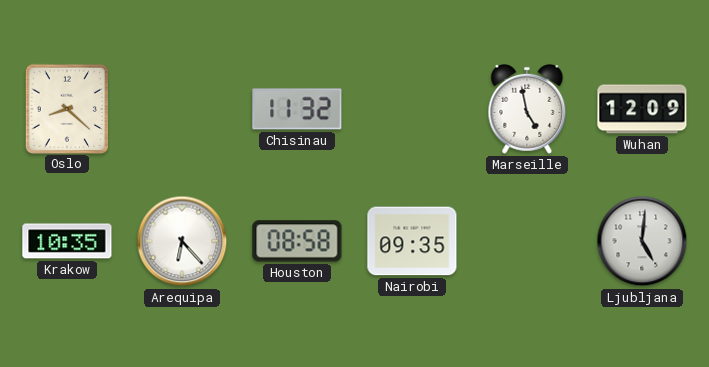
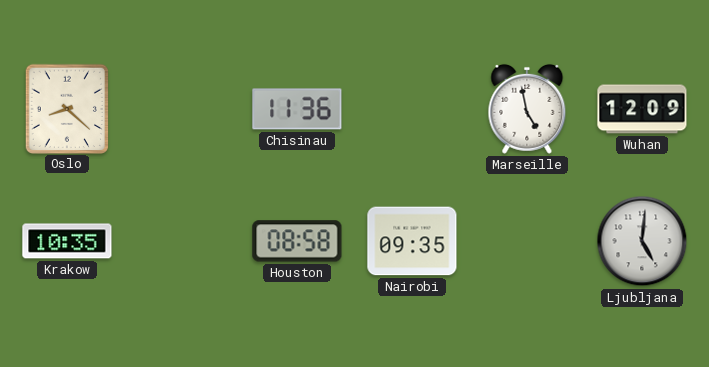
Chisinau: 11:32 -> 11:36
Arequipa: 6:23 -> none
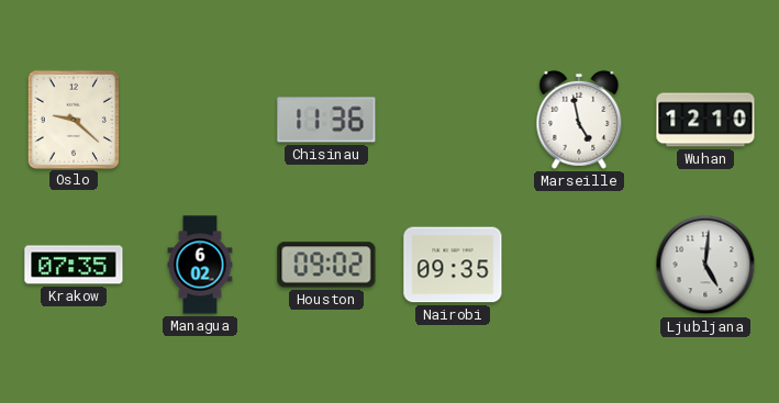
Oslo: 8:22 -> 9:22
Wuhan: 12:09 -> 12:10
Krakow: 10:35 -> 07:35
Managua: none -> 6:02
Houston: 08:58 -> 09:02
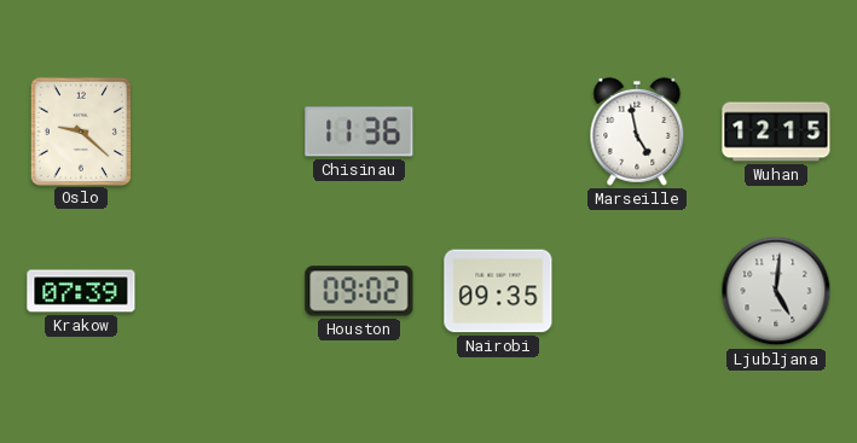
Wuhan: 12:10 -> 12:15
Krakow: 07:35 -> 07:39
Managua: 6:02 -> none
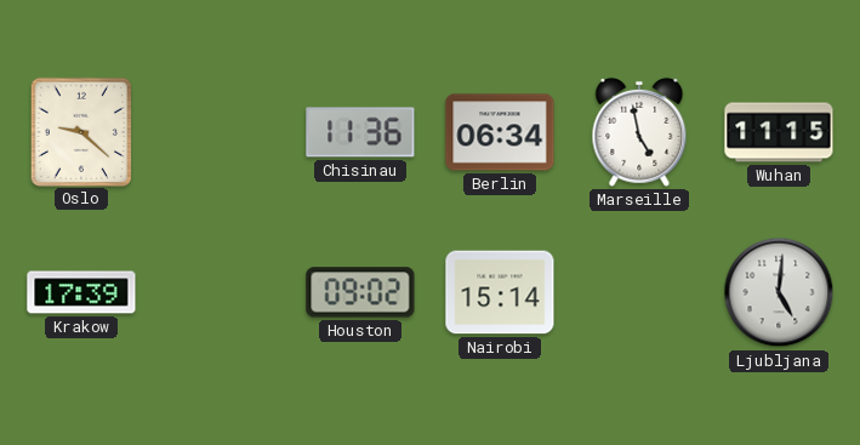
Berlin: none -> 06:34
Wuhan: 12:15 -> 11:15
Krakow: 07:39 -> 17:39
Nairobi: 09:35 -> 15:14
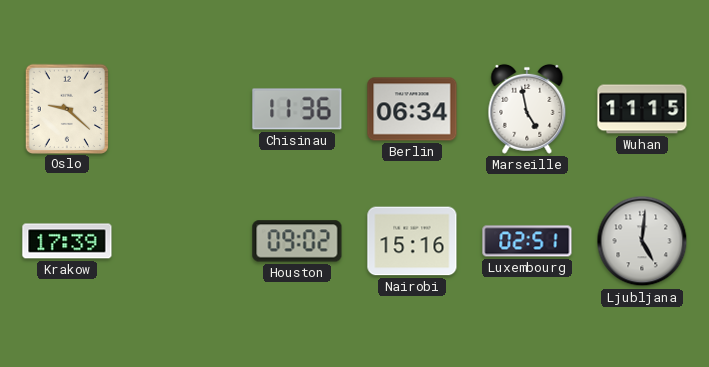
Nairobi: 15:14 -> 15:16
Luxembourg: none -> 02:51
